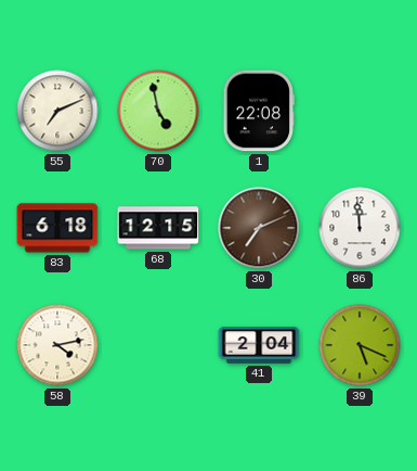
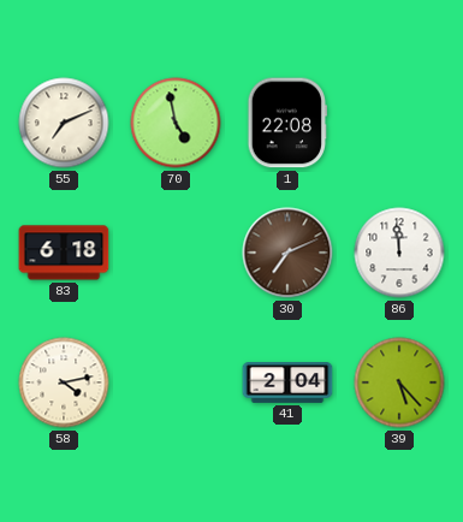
68: 12:15 -> none
39: 5:19 -> 5:23
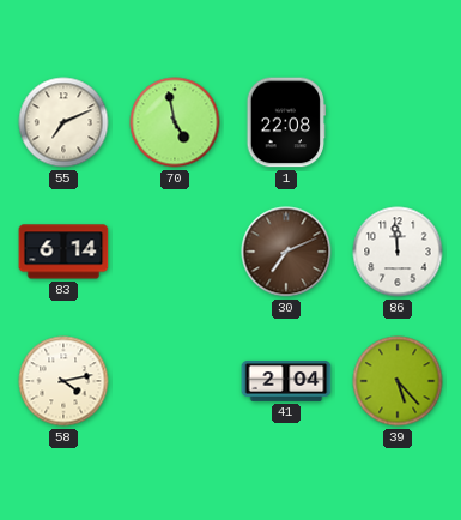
83: 6:18 -> 6:14
